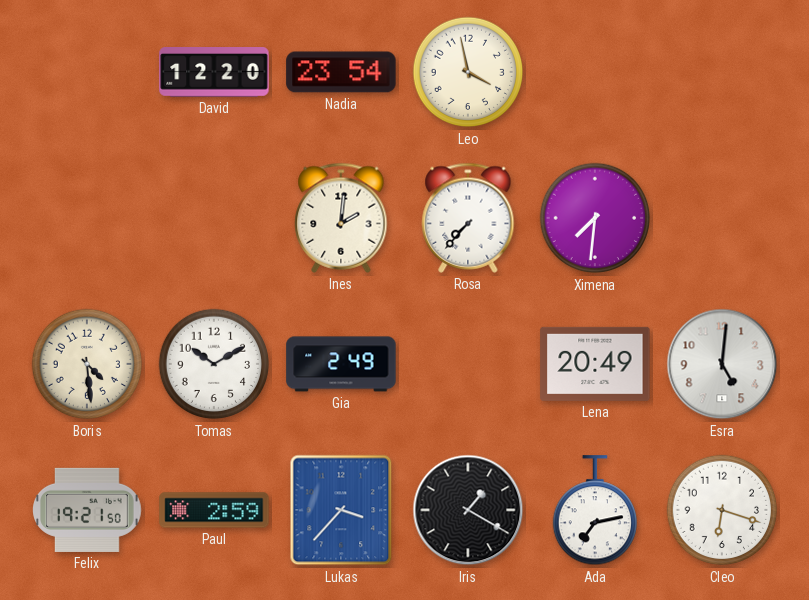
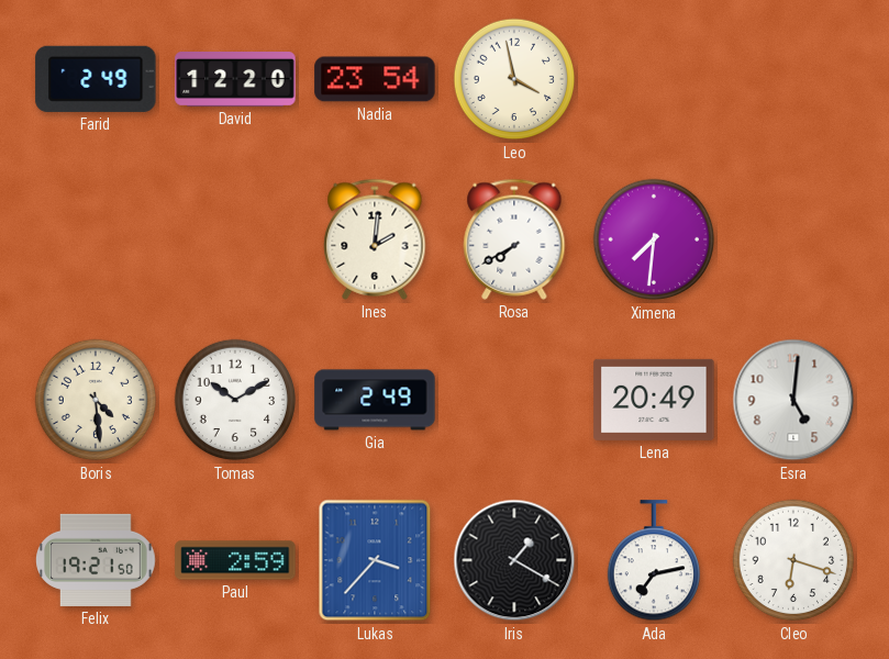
Farid: none -> 2:49
Rosa: 7:37 -> 7:40
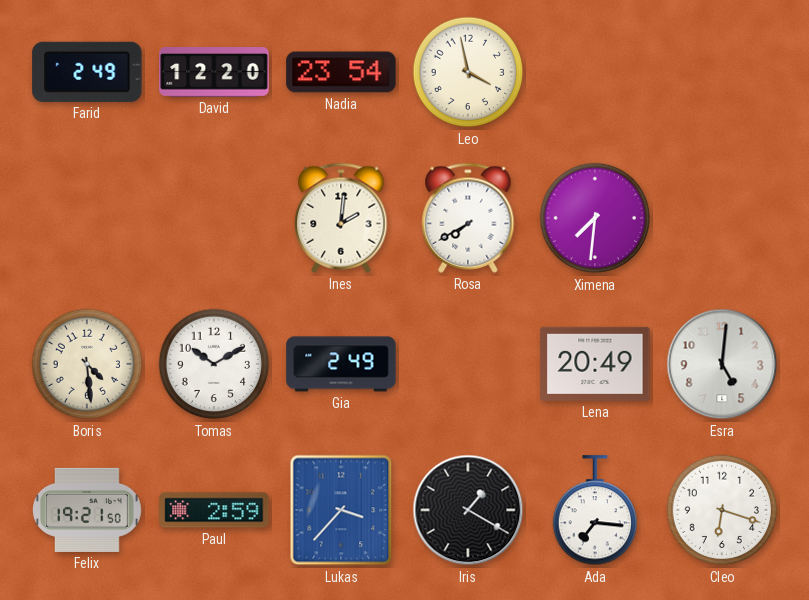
Ada: 7:13 -> 7:16
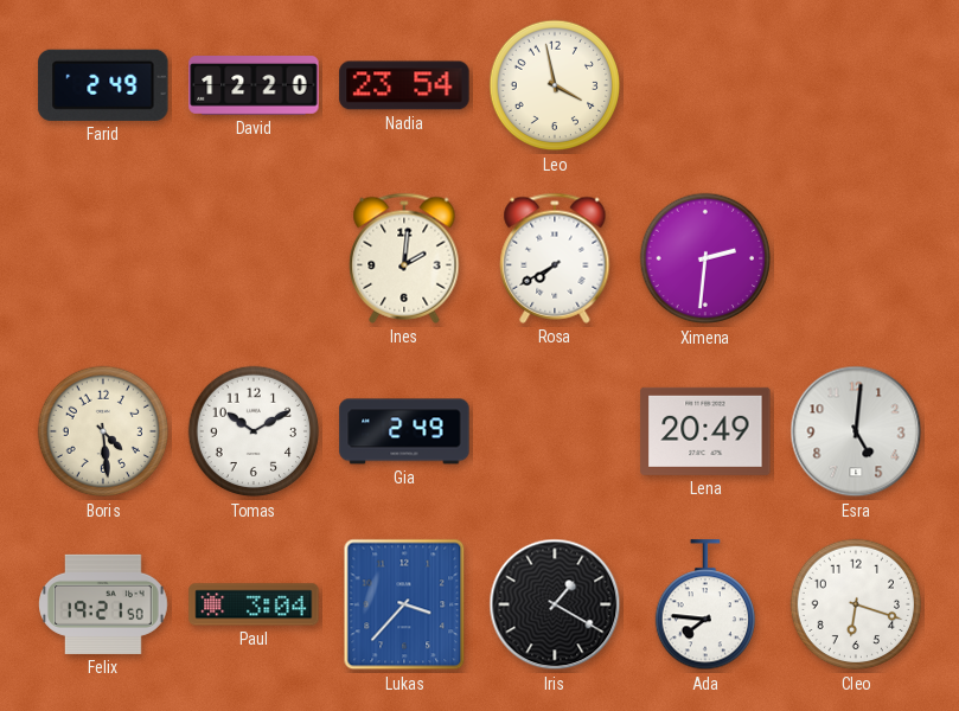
Ximena: 7:31 -> 2:31
Paul: 2:59 -> 3:04
Ada: 7:16 -> 7:46
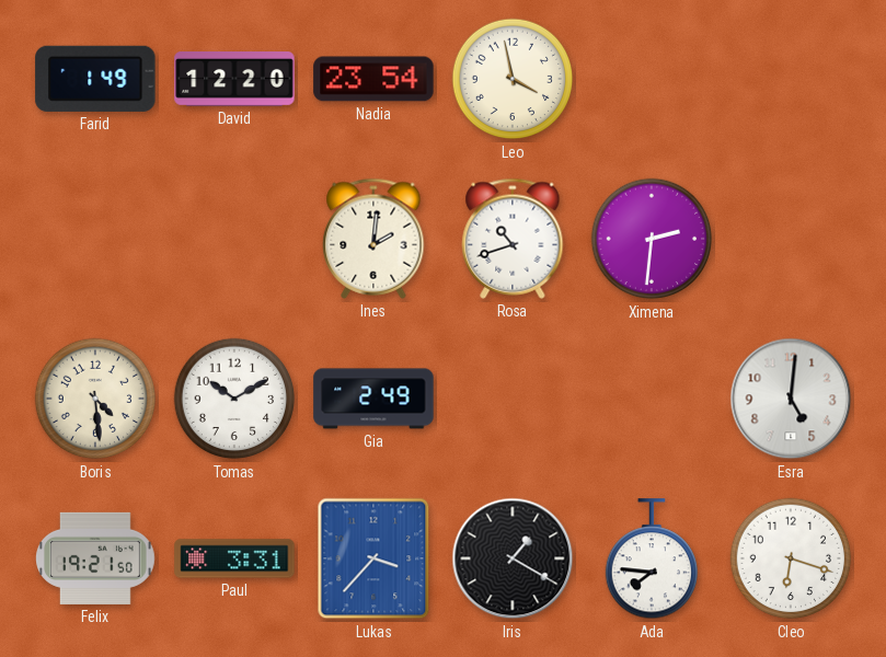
Farid: 2:49 -> 1:49
Rosa: 7:40 -> 10:42
Lena: 20:49 -> none
Paul: 3:04 -> 3:31
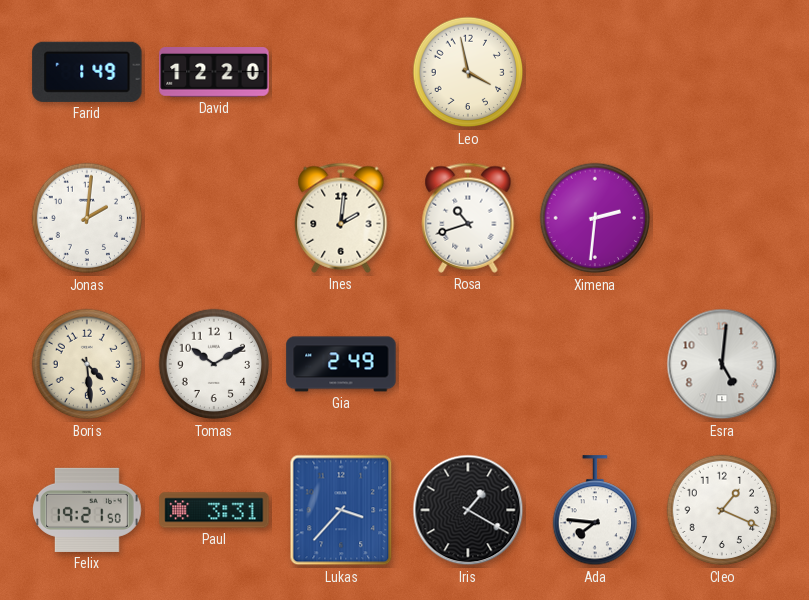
Nadia: 23:54 -> none
Jonas: none -> 2:01
Cleo: 6:18 -> 1:19
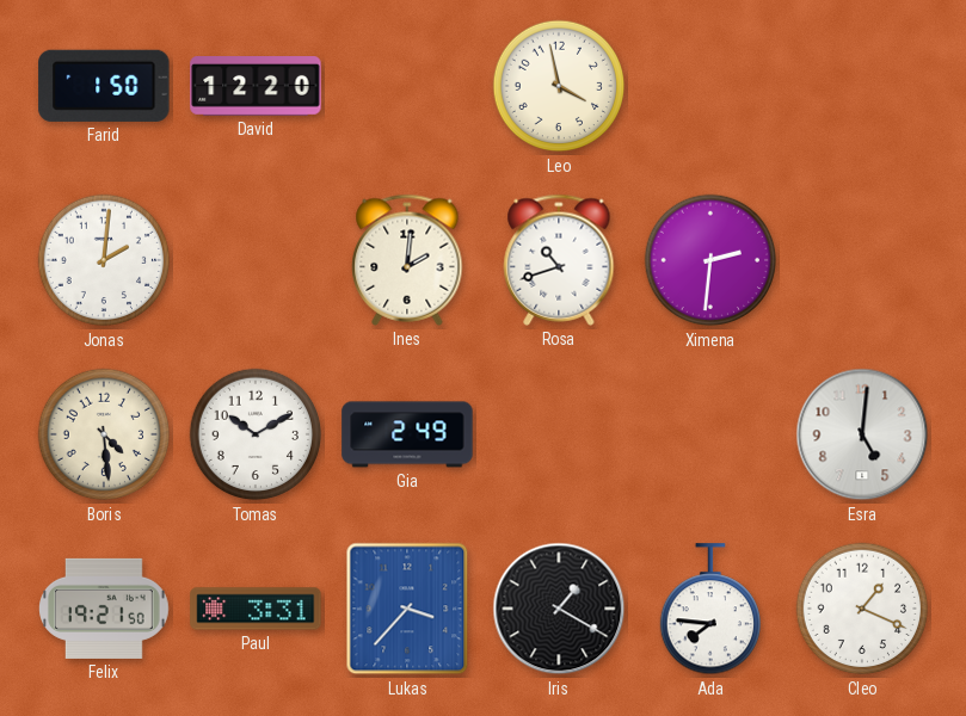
Farid: 1:49 -> 1:50
